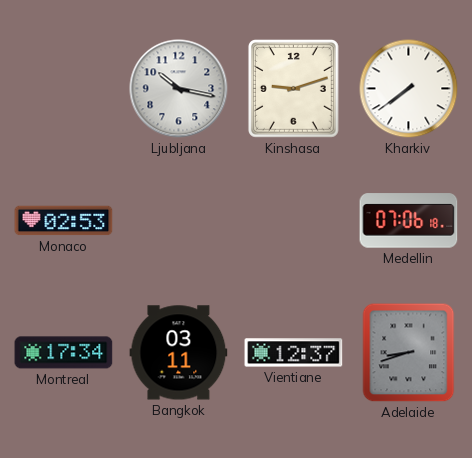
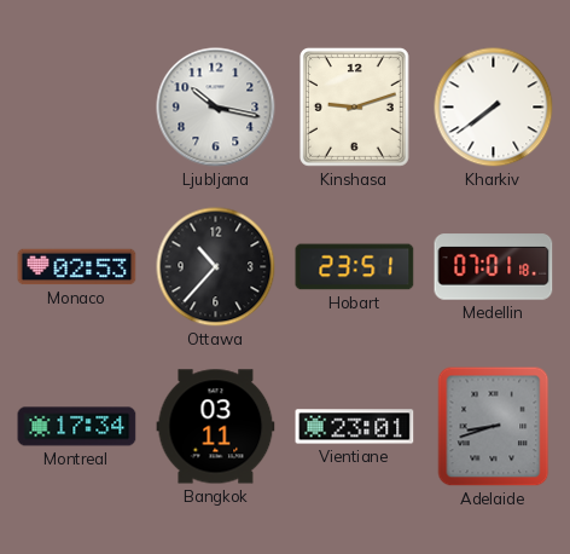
Ottawa: none -> 10:37
Hobart: none -> 23:51
Medellin: 07:06 -> 07:01
Vientiane: 12:37 -> 23:01
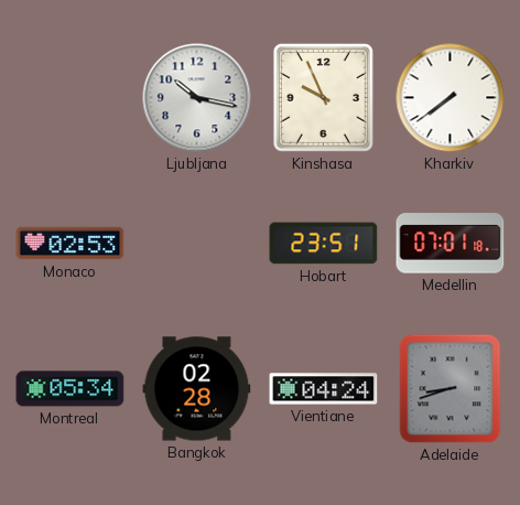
Kinshasa: 9:12 -> 9:56
Ottawa: 10:37 -> none
Montreal: 17:34 -> 05:34
Bangkok: 03:11 -> 02:28
Vientiane: 23:01 -> 04:24
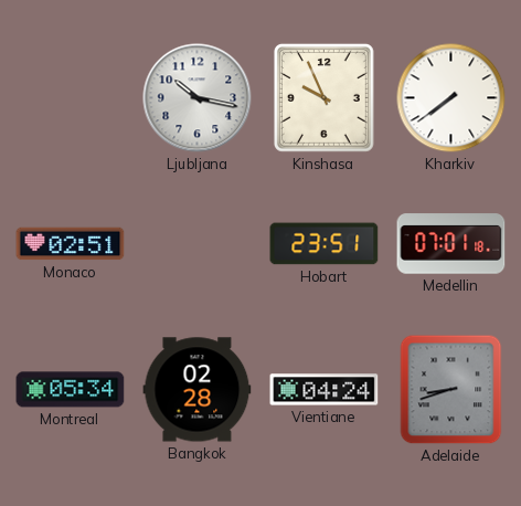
Monaco: 02:53 -> 02:51
